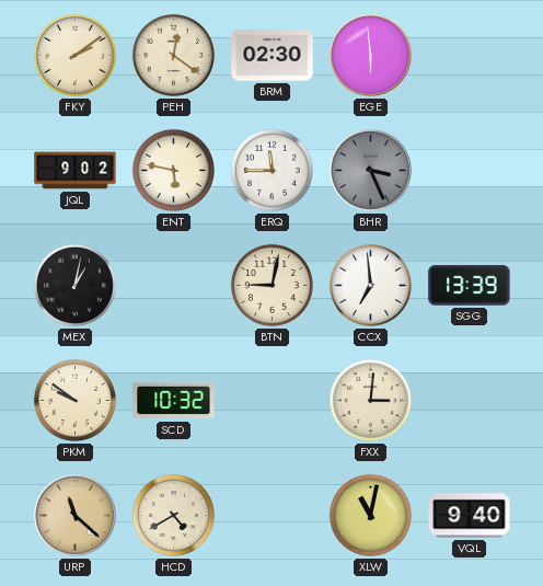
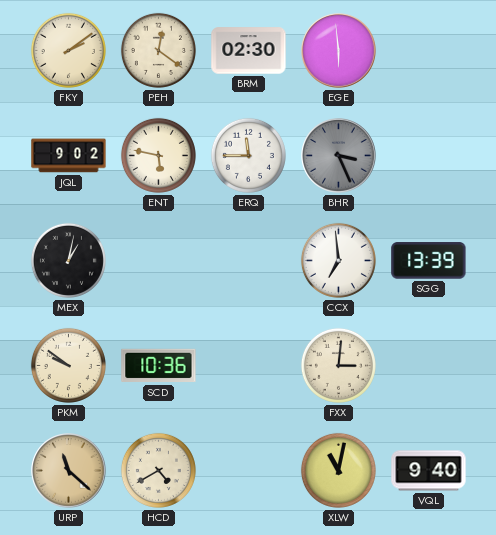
BTN: 9:02 -> none
SCD: 10:32 -> 10:36
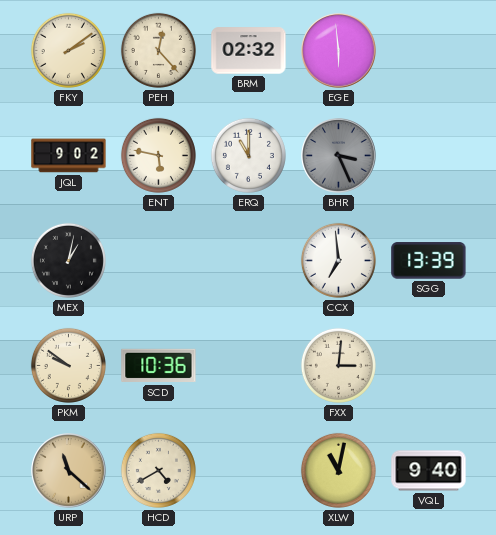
PEH: 12:21 -> 12:23
BRM: 02:30 -> 02:32
ERQ: 11:45 -> 11:00
